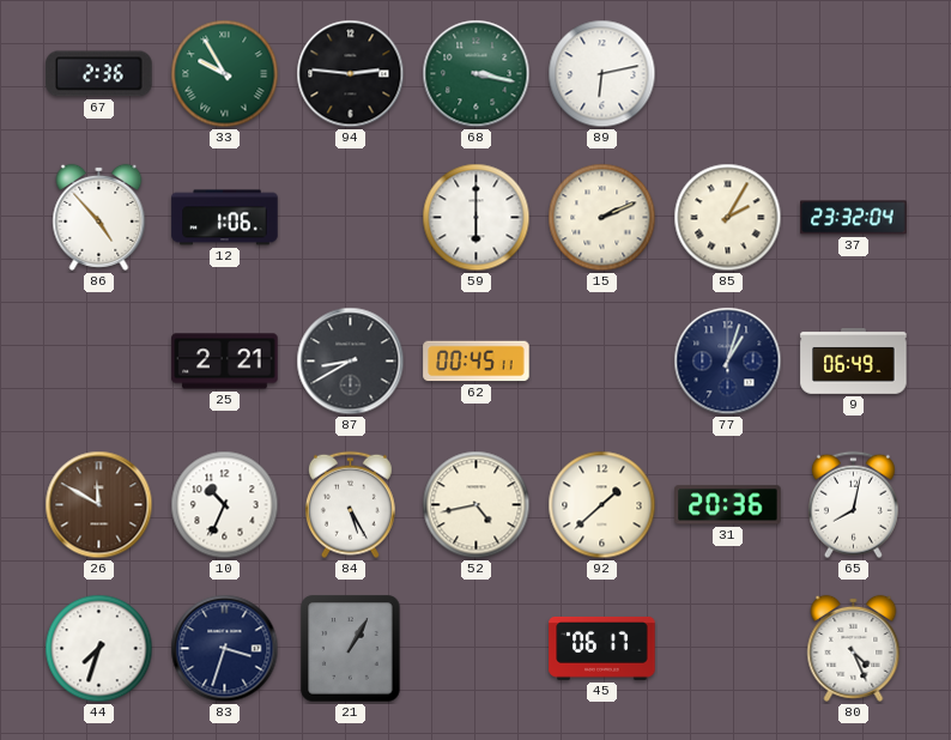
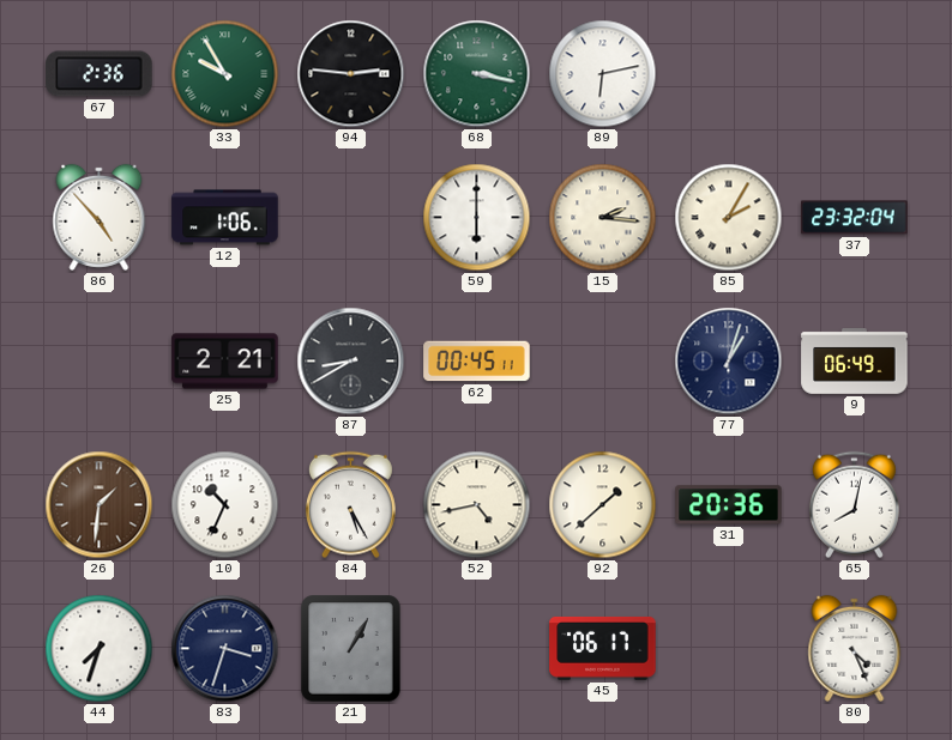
15: 2:11 -> 2:16
26: 11:50 -> 1:31
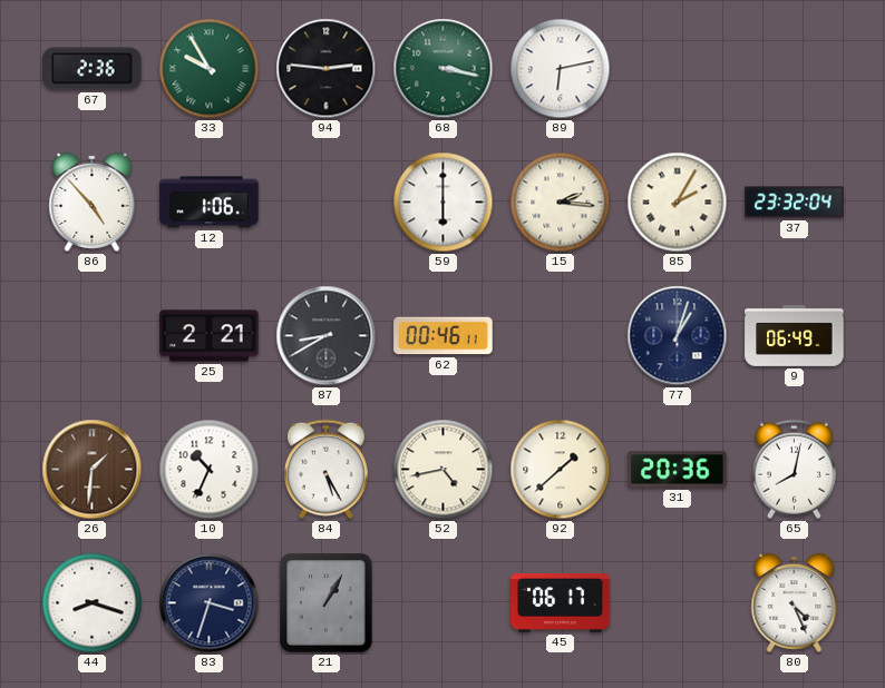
62: 00:45 -> 00:46
44: 7:33 -> 8:18
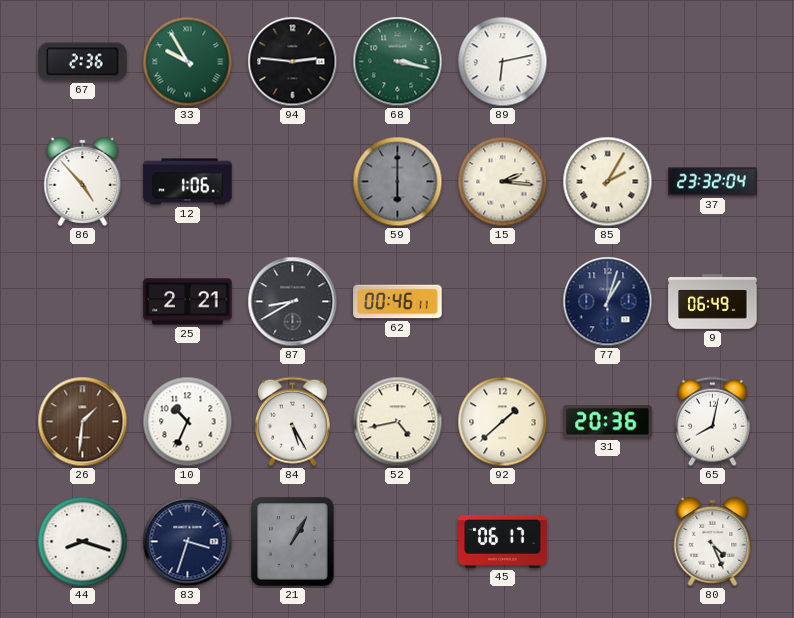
59 dial: white -> grey
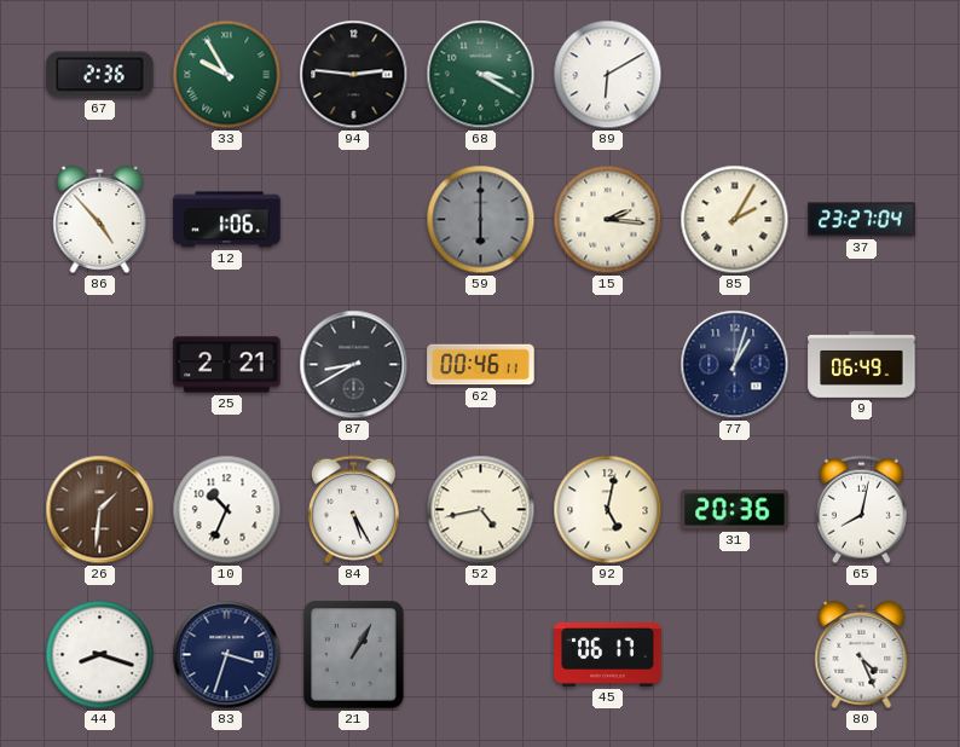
68: 3:17 -> 3:20
89: 6:13 -> 6:10
37: 23:32 -> 23:27
92: 1:38 -> 5:02
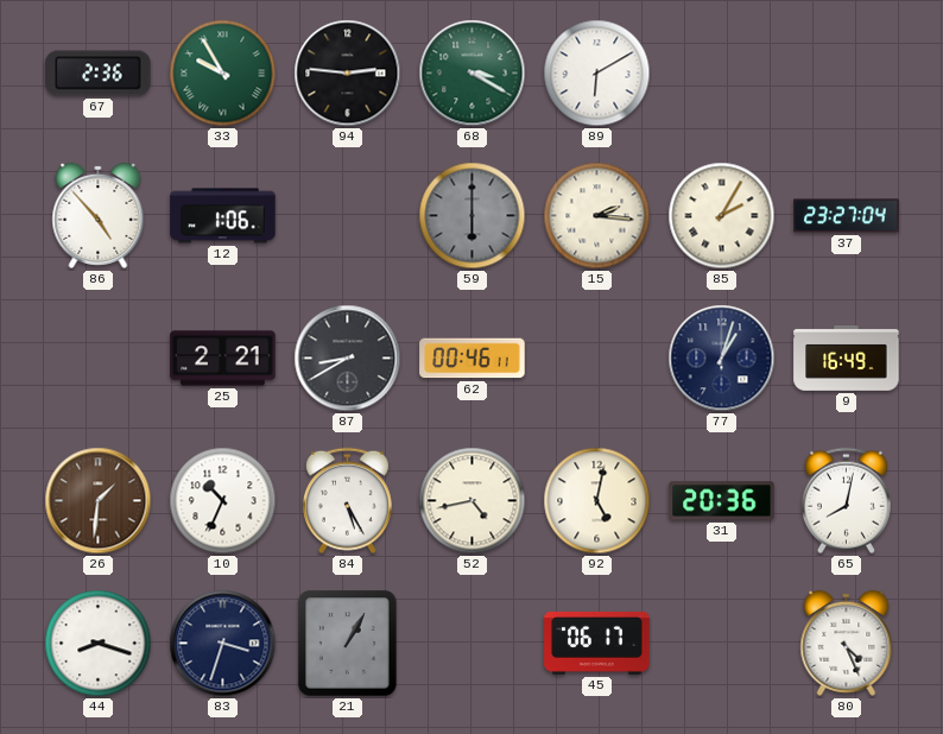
9: 06:49 -> 16:49
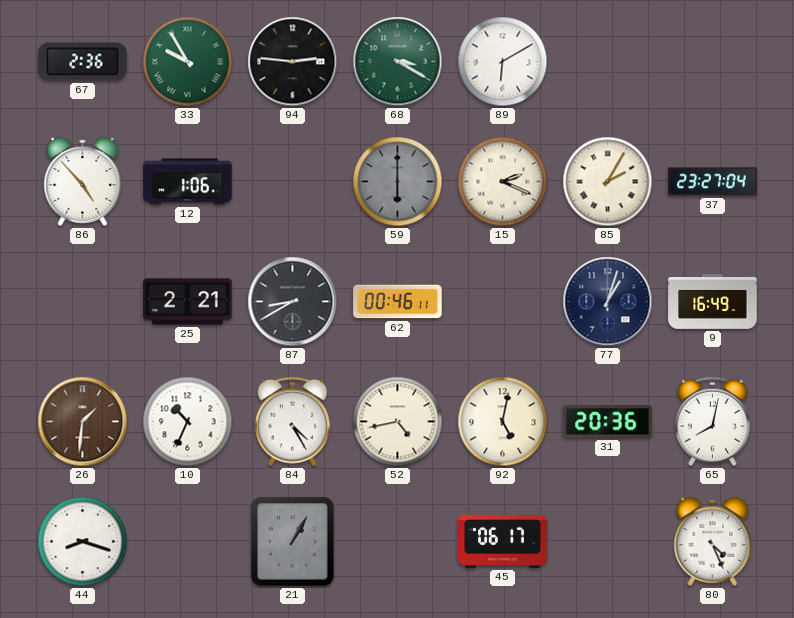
15: 2:16 -> 2:19
84: 5:25 -> 4:25
83: 3:33 -> none
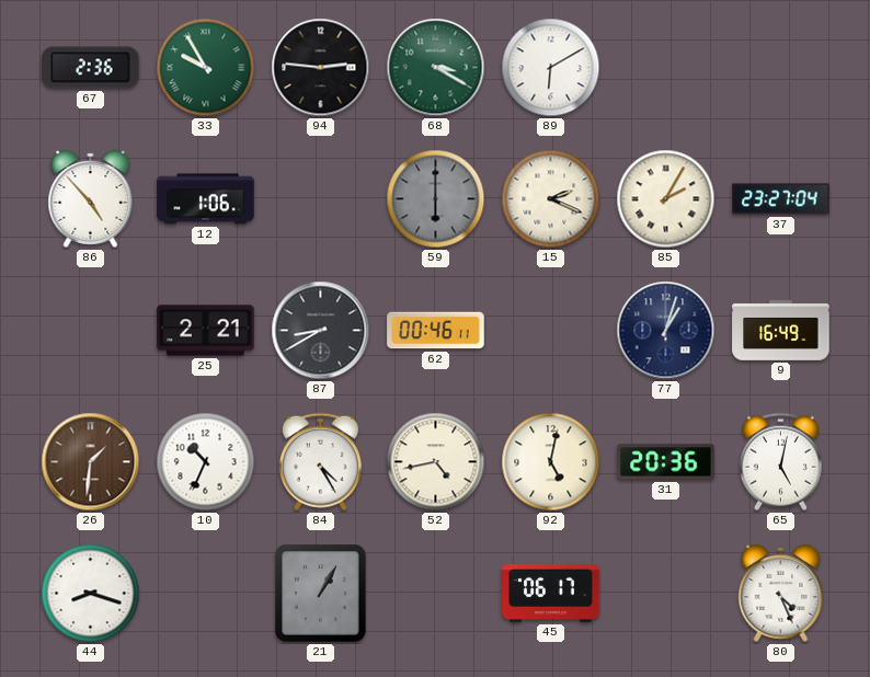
65: 8:02 -> 5:02
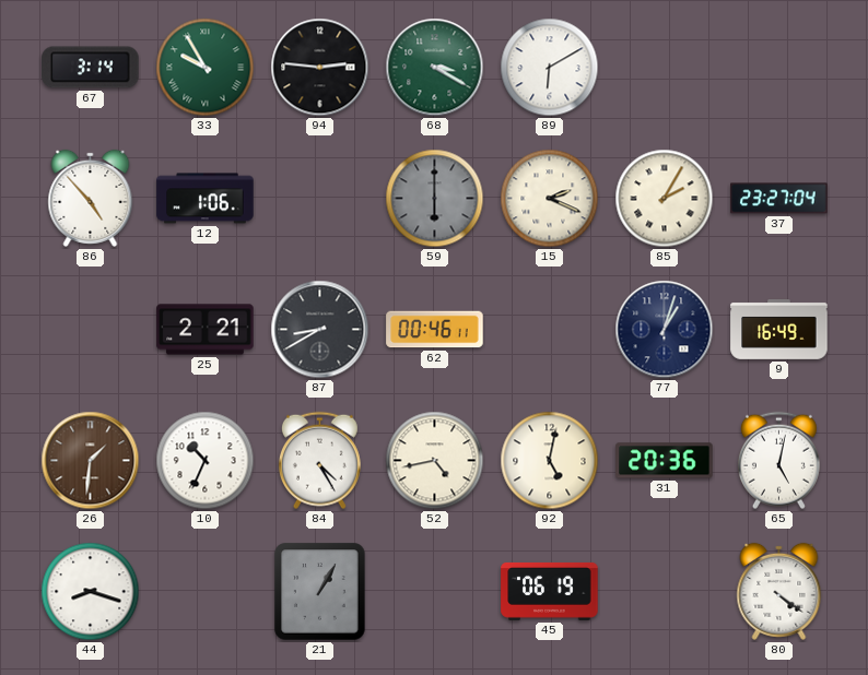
67: 2:36 -> 3:14
45: 06:17 -> 06:19
80: 4:26 -> 4:21
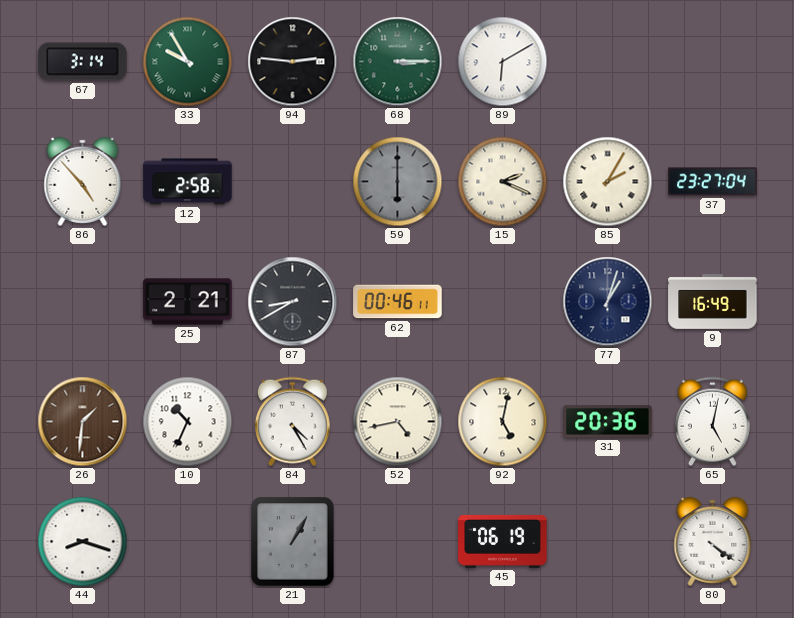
68: 3:20 -> 3:15
12: 1:06 -> 2:58
